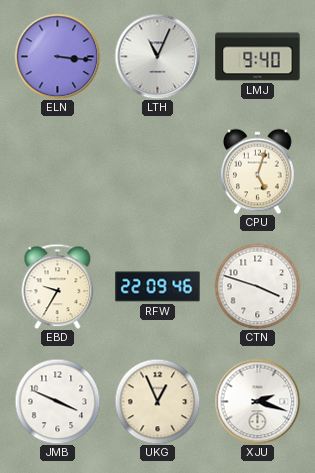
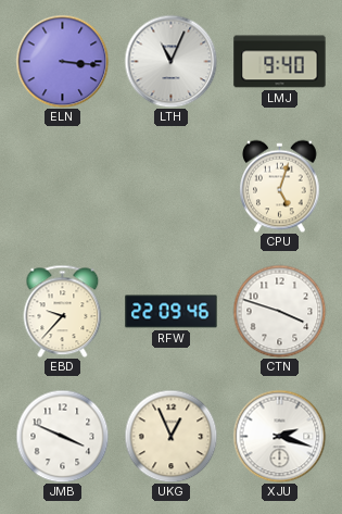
EBD: 9:35 -> 9:37
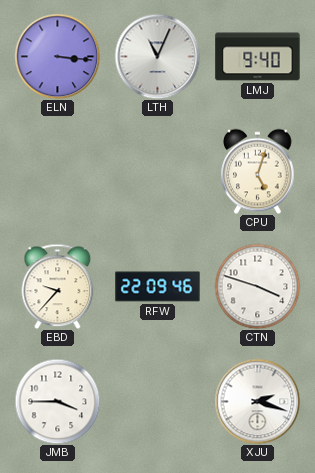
JMB: 3:49 -> 3:45
UKG: 12:56 -> none
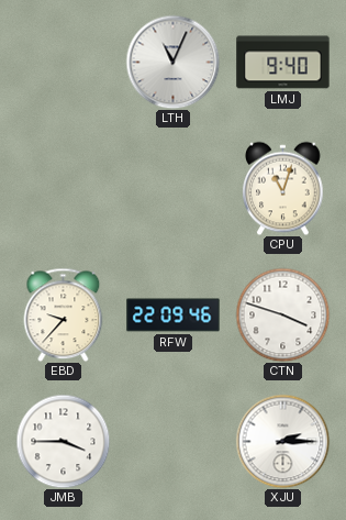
ELN: 3:16 -> none
CPU: 5:03 -> 11:03
XJU: 2:18 -> 2:15
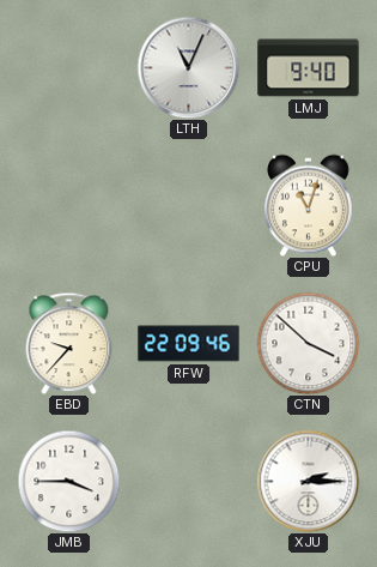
CTN: 3:48 -> 3:52
